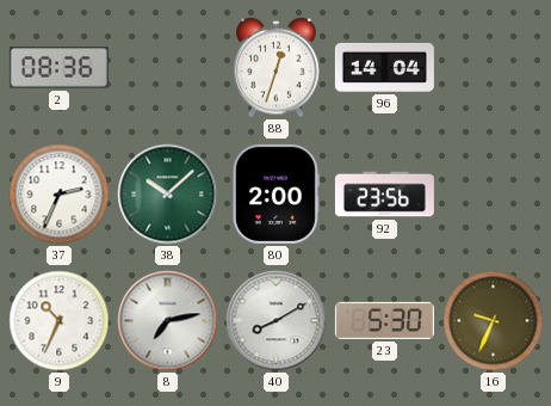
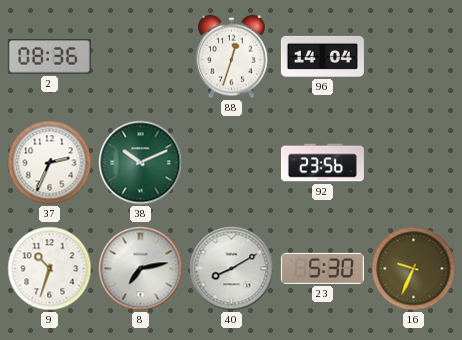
38: 10:08 -> 10:11
80: 2:00 -> none
9: 10:34 -> 10:33
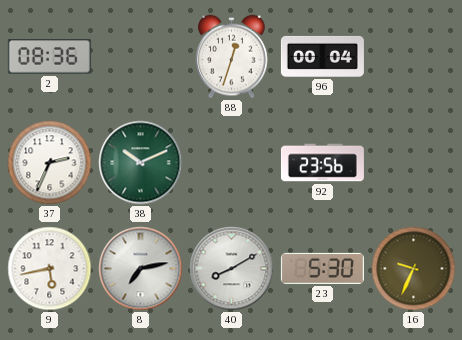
96: 14:04 -> 00:04
9: 10:33 -> 5:43
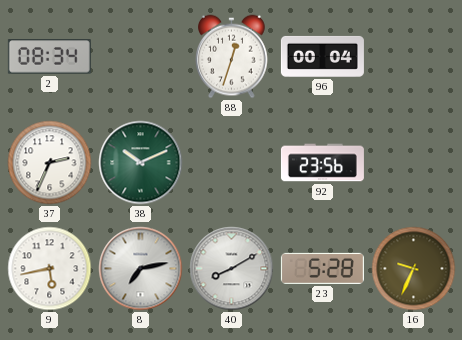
2: 08:36 -> 08:34
23: 5:30 -> 5:28
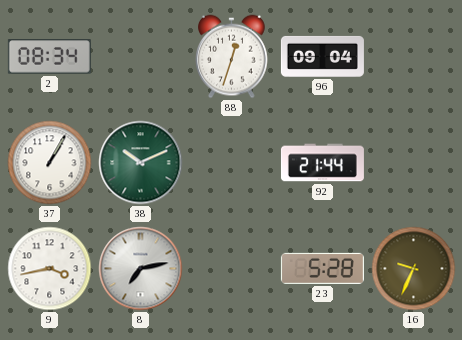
96: 00:04 -> 09:04
37: 2:34 -> 1:05
92: 23:56 -> 21:44
9: 5:43 -> 3:43
40: 8:10 -> none
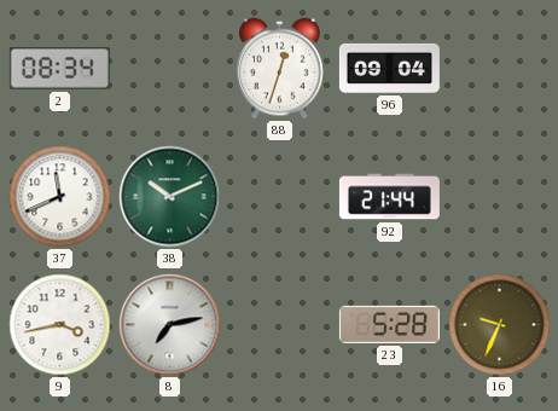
37: 1:05 -> 11:41
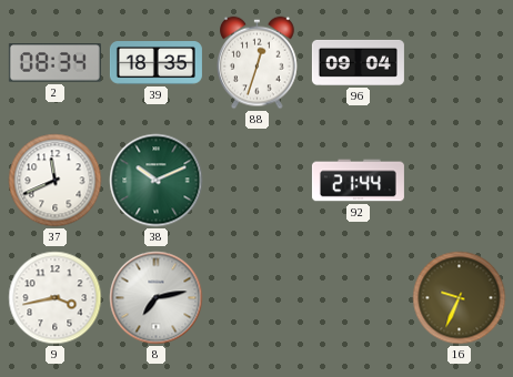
39: none -> 18:35
23: 5:28 -> none
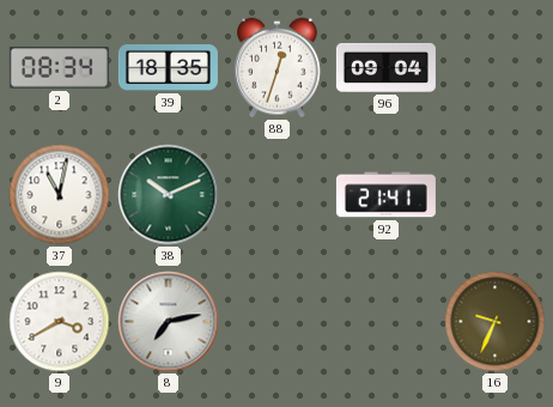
37: 11:41 -> 11:02
92: 21:44 -> 21:41
9: 3:43 -> 3:40
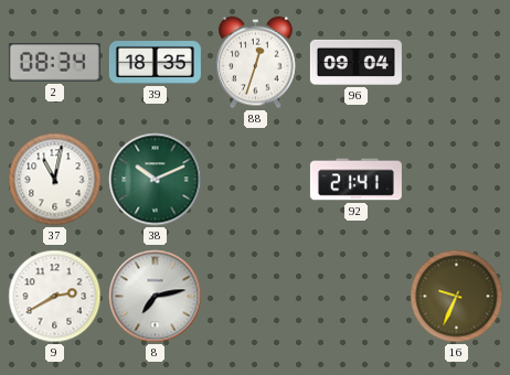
9: 3:40 -> 2:40
